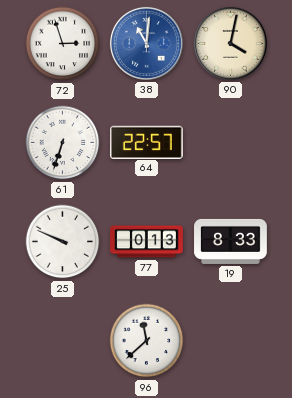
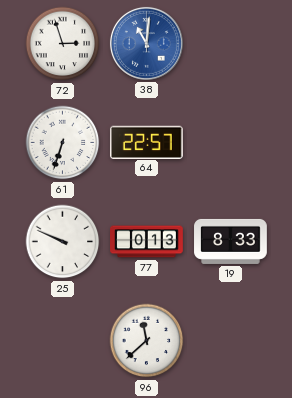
90: 4:02 -> none
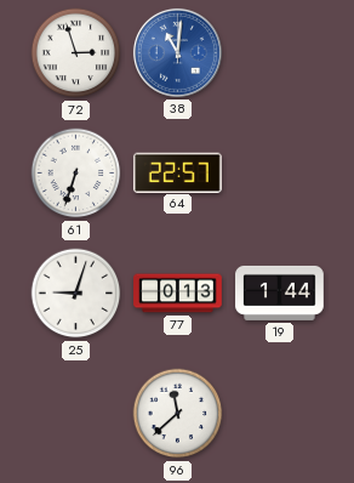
25: 9:49 -> 9:03
19: 8:33 -> 1:44
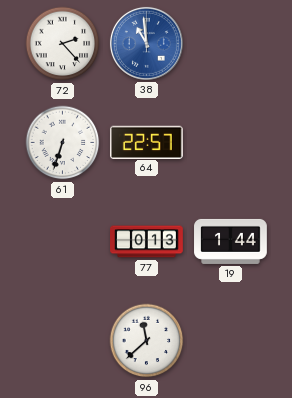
72: 2:57 -> 2:23
38: 11:01 -> 10:59
25: 9:03 -> none
